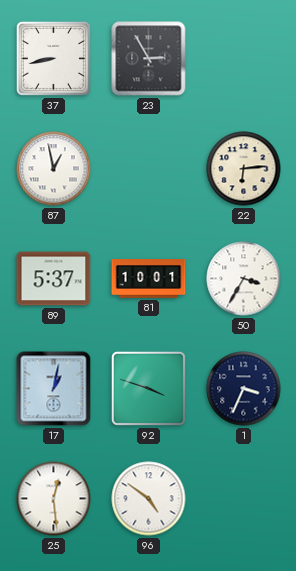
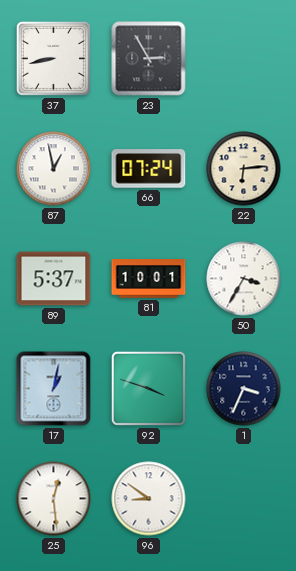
66: none -> 07:24
96: 4:51 -> 8:51
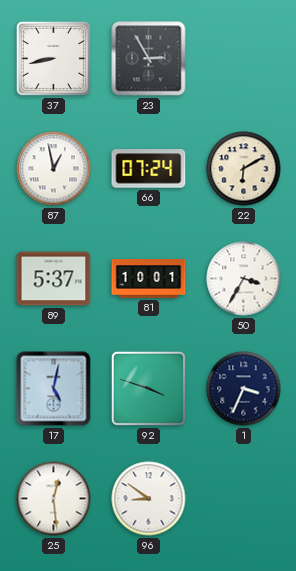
22: 6:14 -> 6:10
17: 1:02 -> 5:02
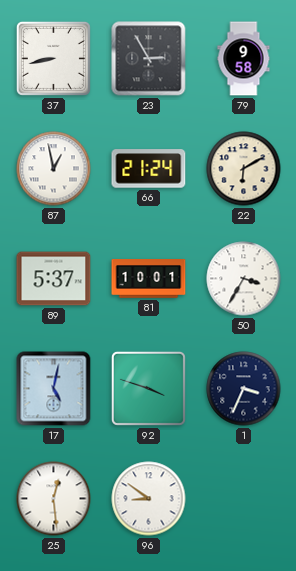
79: none -> 9:58
66: 07:24 -> 21:24
